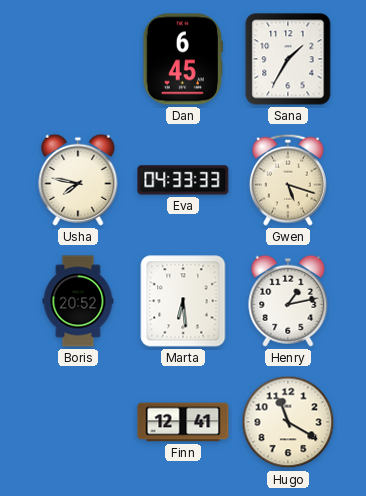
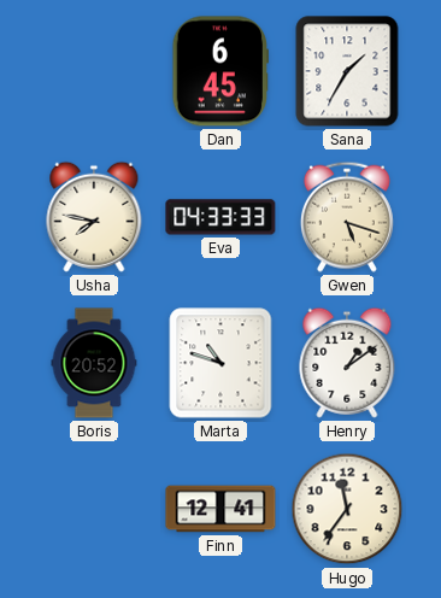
Marta: 6:29 -> 10:48
Henry: 1:13 -> 1:09
Hugo: 11:20 -> 11:36
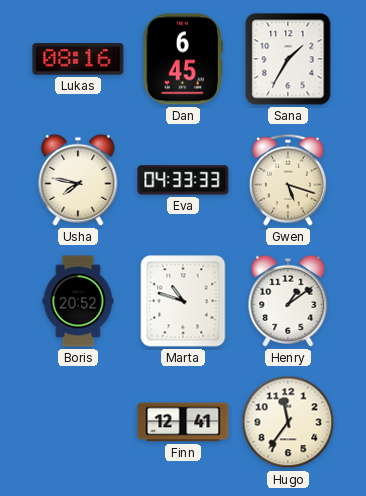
Lukas: none -> 08:16
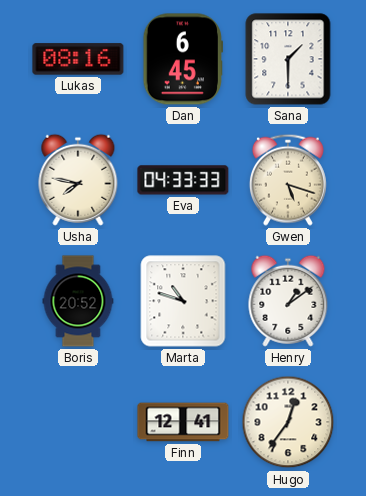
Sana: 1:35 -> 1:30
Hugo: 11:36 -> 12:36
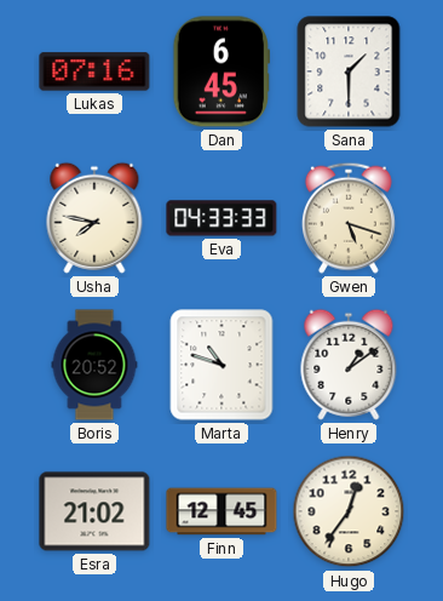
Lukas: 08:16 -> 07:16
Esra: none -> 21:02
Finn: 12:41 -> 12:45
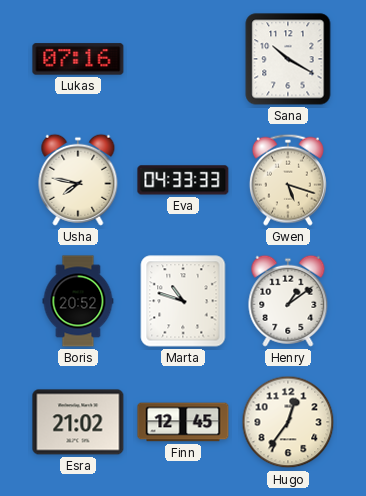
Dan: 6:45 -> none
Sana: 1:30 -> 10:20
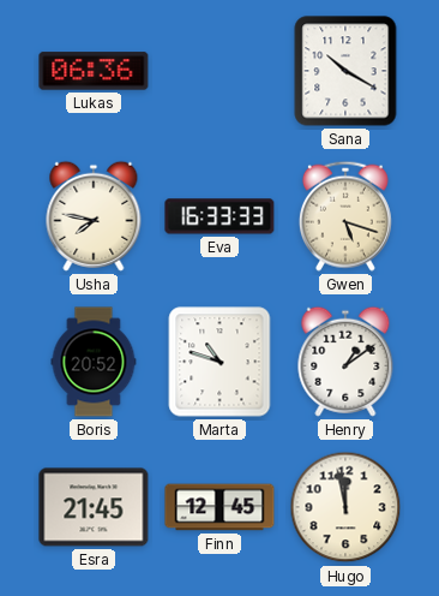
Lukas: 07:16 -> 06:36
Eva: 04:33 -> 16:33
Esra: 21:02 -> 21:45
Hugo: 12:36 -> 11:58
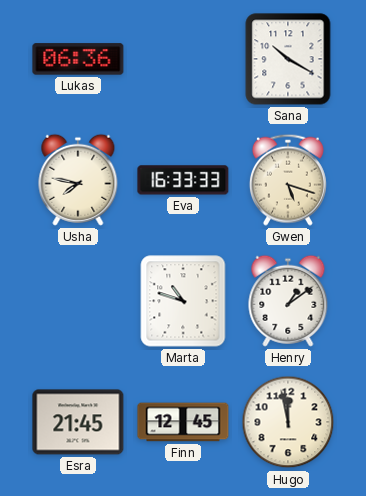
Boris: 20:52 -> none
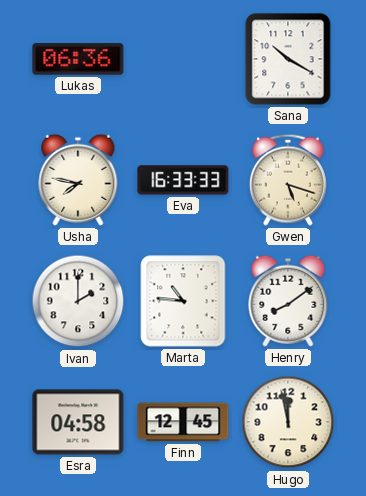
Ivan: none -> 2:00
Marta: 10:48 -> 10:46
Henry: 1:09 -> 8:09
Esra: 21:45 -> 04:58
